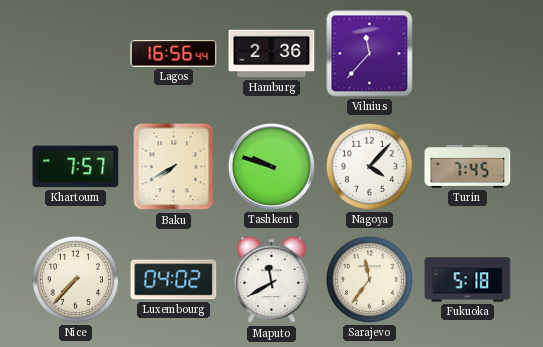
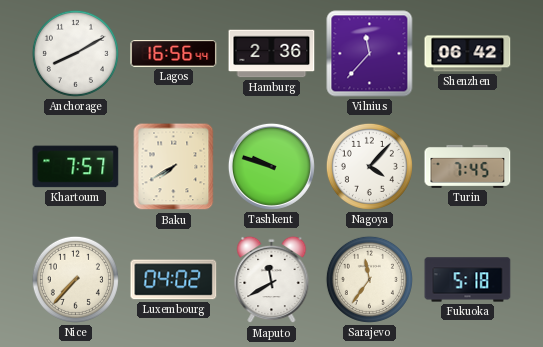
Anchorage: none -> 8:10
Shenzhen: none -> 06:42
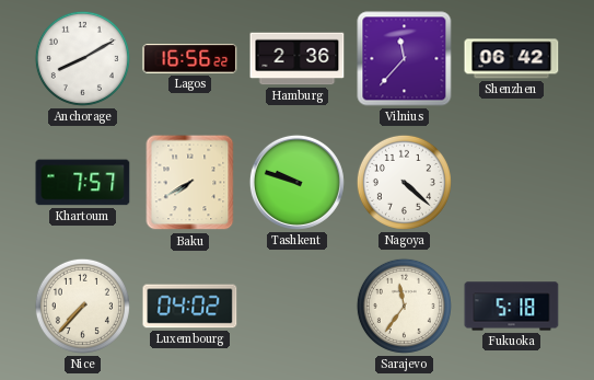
Lagos: 16:56:44 -> 16:56:22
Nagoya: 4:07 -> 4:22
Turin: 7:45 -> none
Maputo: 11:40 -> none
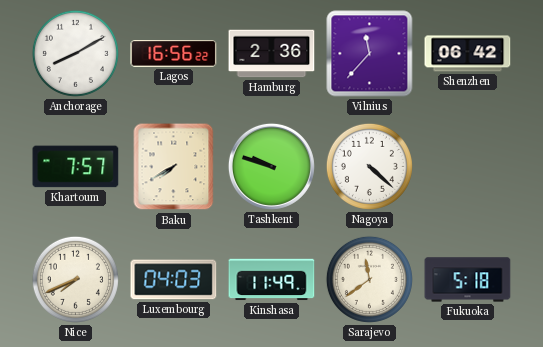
Nice: 7:37 -> 7:41
Luxembourg: 04:02 -> 04:03
Kinshasa: none -> 11:49
Sarajevo: 11:36 -> 11:39
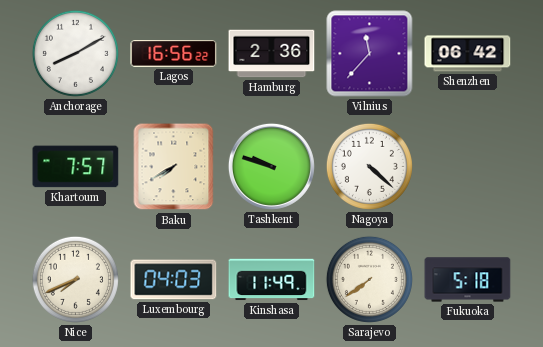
Sarajevo: 11:39 -> 7:39
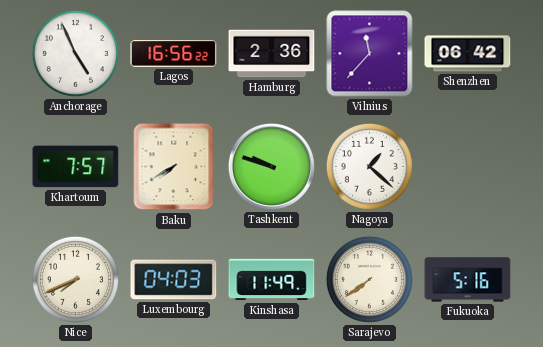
Anchorage: 8:10 -> 4:56
Nagoya: 4:22 -> 1:22
Fukuoka: 5:18 -> 5:16
